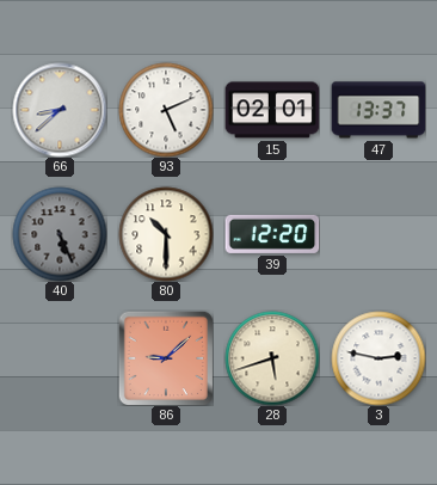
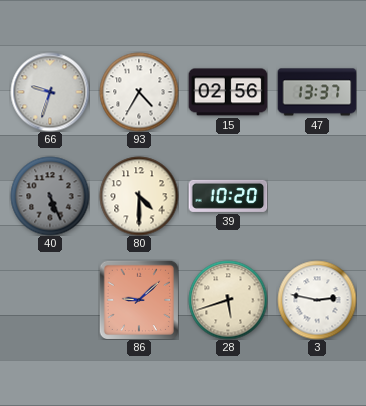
66: 8:38 -> 9:33
93: 5:11 -> 4:35
15: 02:01 -> 02:56
80: 10:30 -> 4:30
39: 12:20 -> 10:20
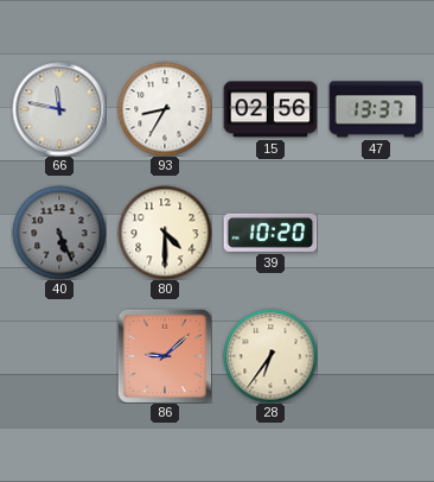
66: 9:33 -> 11:47
93: 4:35 -> 8:35
28: 5:42 -> 6:36
3: 2:47 -> none
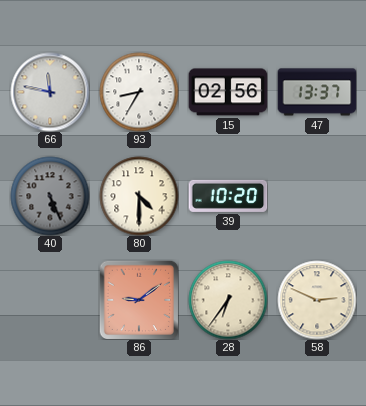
86: 9:08 -> 9:09
58: none -> 2:49
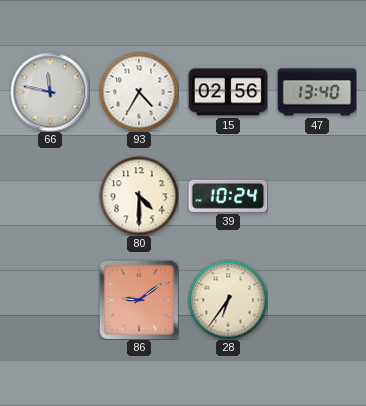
93: 8:35 -> 4:35
47: 13:37 -> 13:40
40: 5:26 -> none
39: 10:20 -> 10:24
58: 2:49 -> none
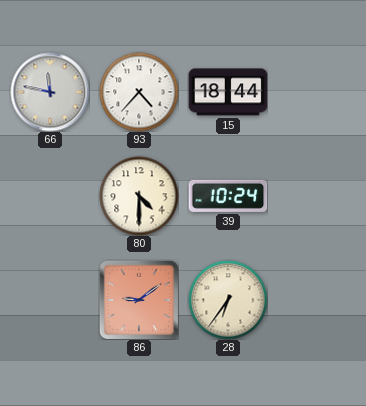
93: 4:35 -> 4:37
15: 02:56 -> 18:44
47: 13:40 -> none
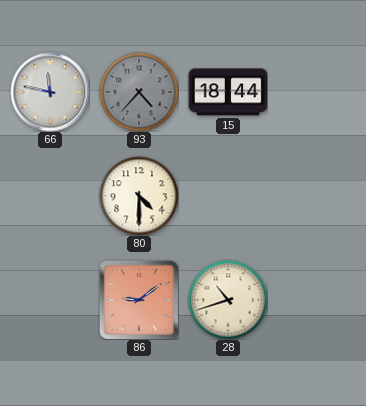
93 dial: white -> grey
39: 10:24 -> none
28: 6:36 -> 10:42
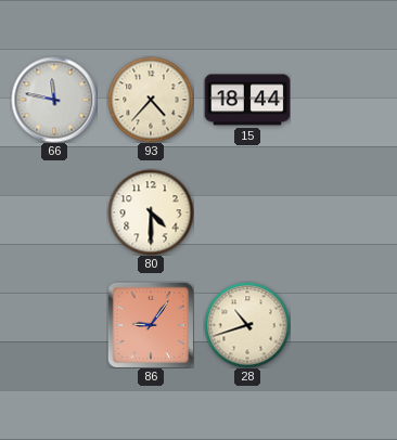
93 dial: grey -> cream
86: 9:09 -> 9:06
